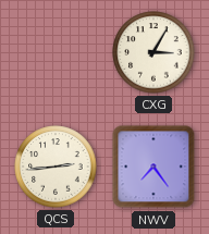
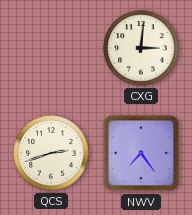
CXG: 3:05 -> 3:01
QCS: 2:44 -> 2:42
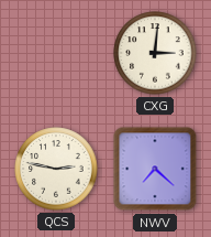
QCS: 2:42 -> 2:47
NWV: 7:24 -> 7:22
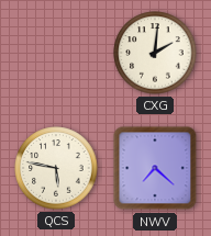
CXG: 3:01 -> 2:01
QCS: 2:47 -> 5:47
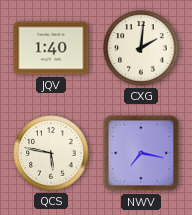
JQV: none -> 1:40
NWV: 7:22 -> 7:17
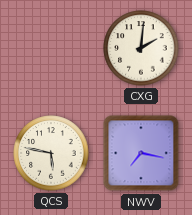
JQV: 1:40 -> none
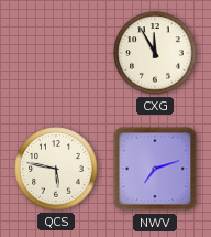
CXG: 2:01 -> 11:55
NWV: 7:17 -> 7:12
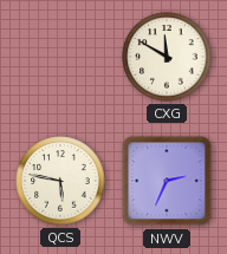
CXG: 11:55 -> 11:50
NWV: 7:12 -> 2:34
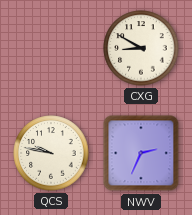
CXG: 11:50 -> 8:50
QCS: 5:47 -> 9:47
